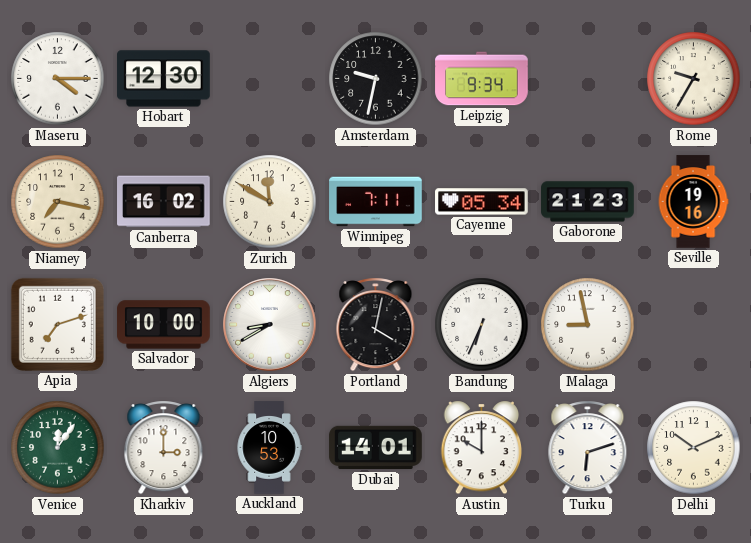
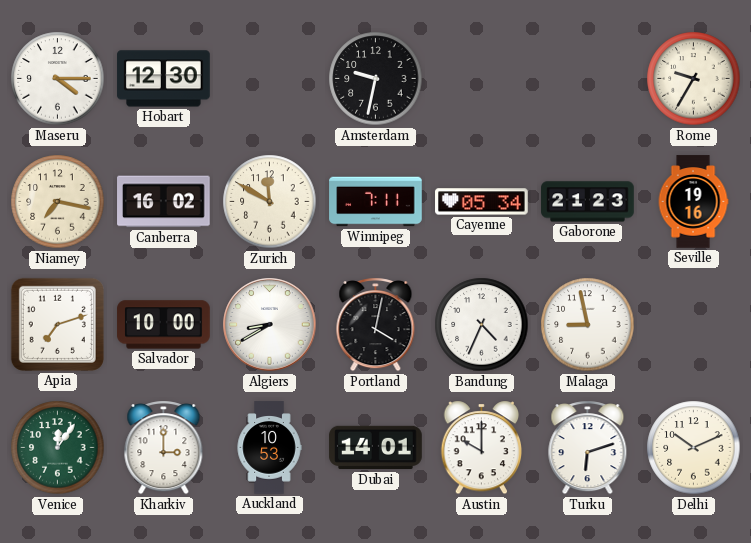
Leipzig: 9:34 -> none
Bandung: 6:34 -> 4:34
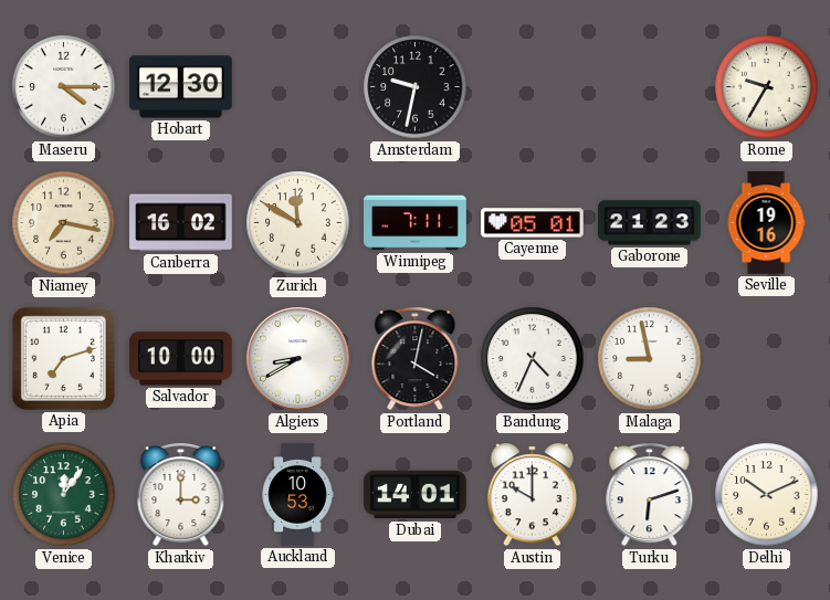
Cayenne: 05:34 -> 05:01
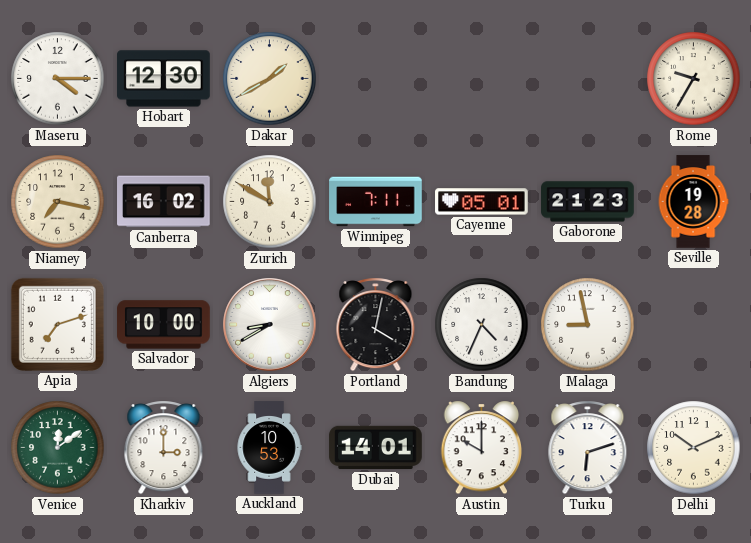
Dakar: none -> 1:40
Amsterdam: 9:32 -> none
Seville: 19:16 -> 19:28
Venice: 12:06 -> 12:09
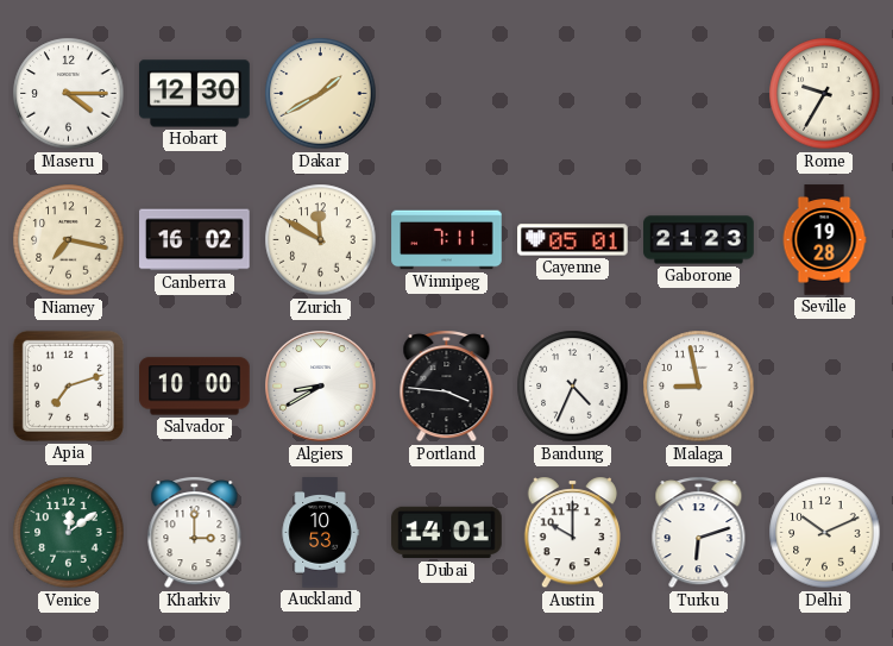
Portland: 4:02 -> 3:46
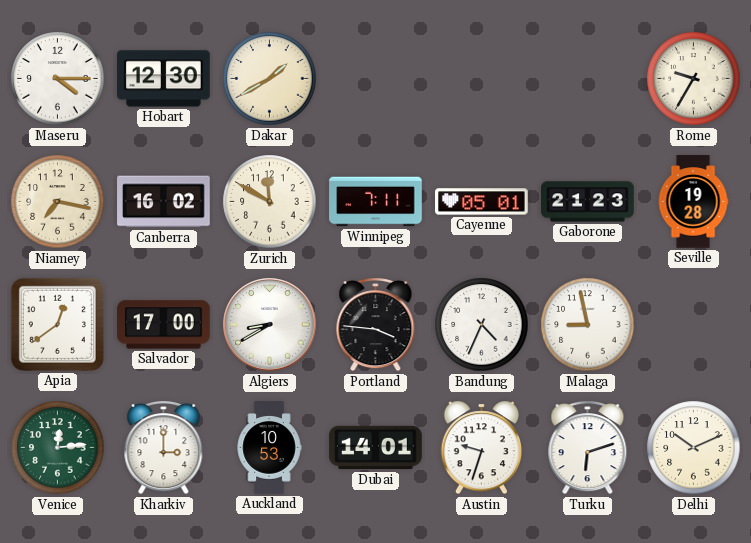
Apia: 7:12 -> 12:39
Salvador: 10:00 -> 17:00
Venice: 12:09 -> 12:14
Austin: 10:00 -> 9:33
